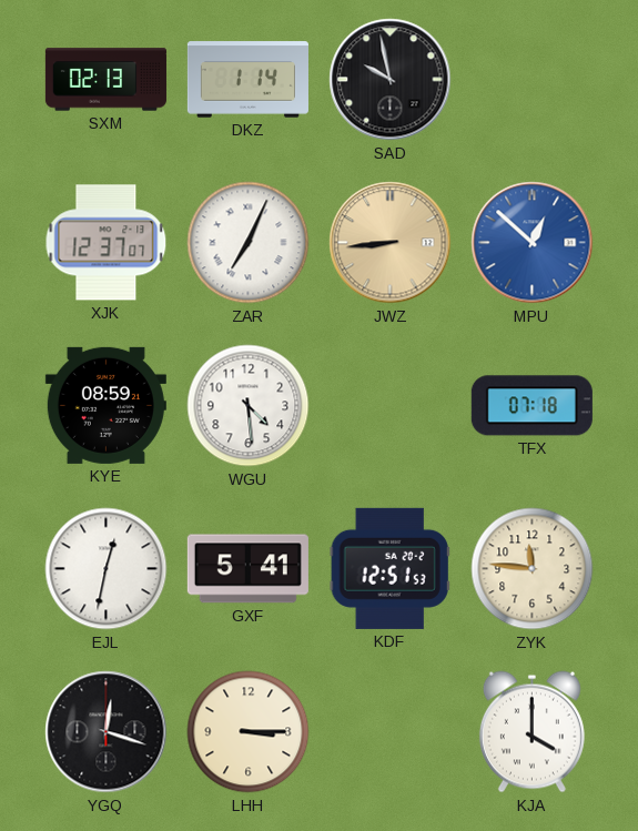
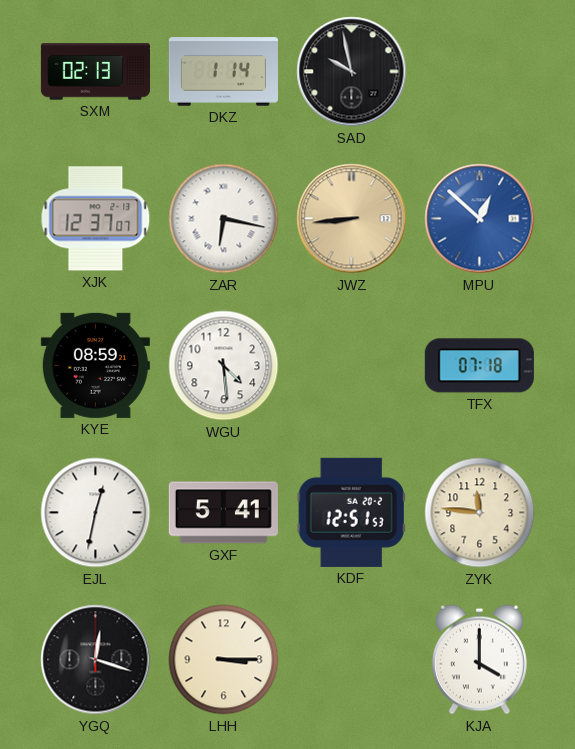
ZAR: 7:04 -> 6:17
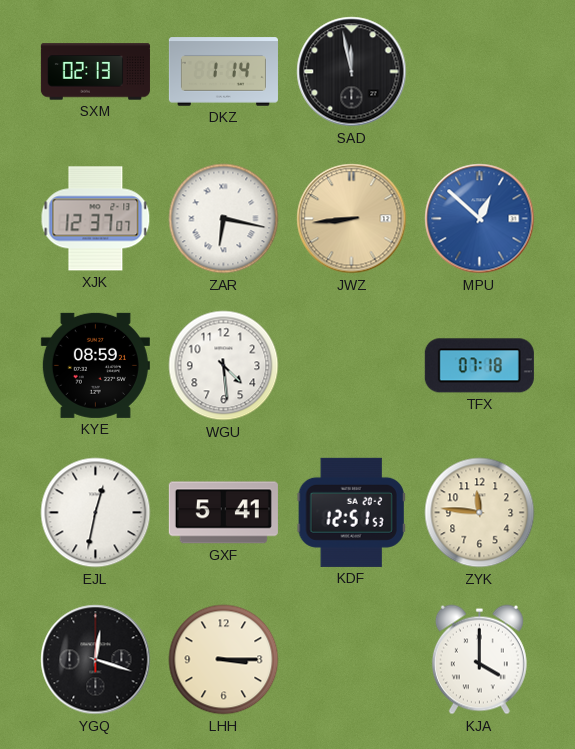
SAD: 9:58 -> 11:58
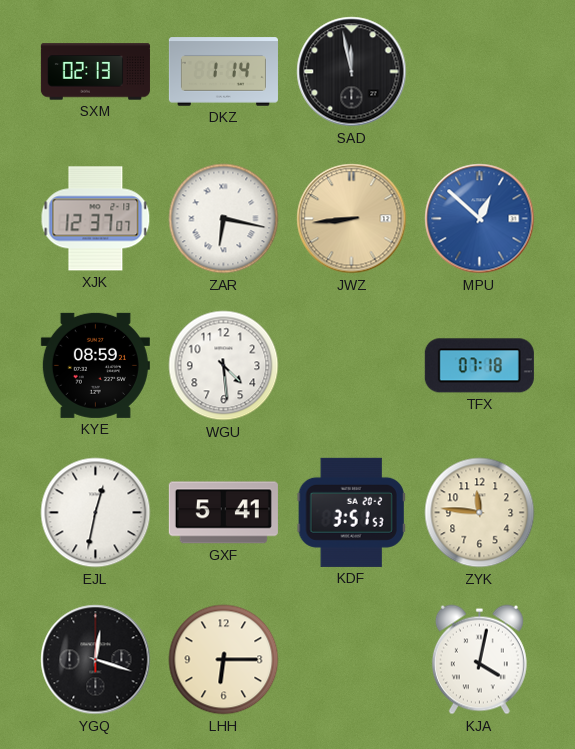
KDF: 12:51 -> 3:51
LHH: 3:15 -> 6:15
KJA: 4:00 -> 4:02
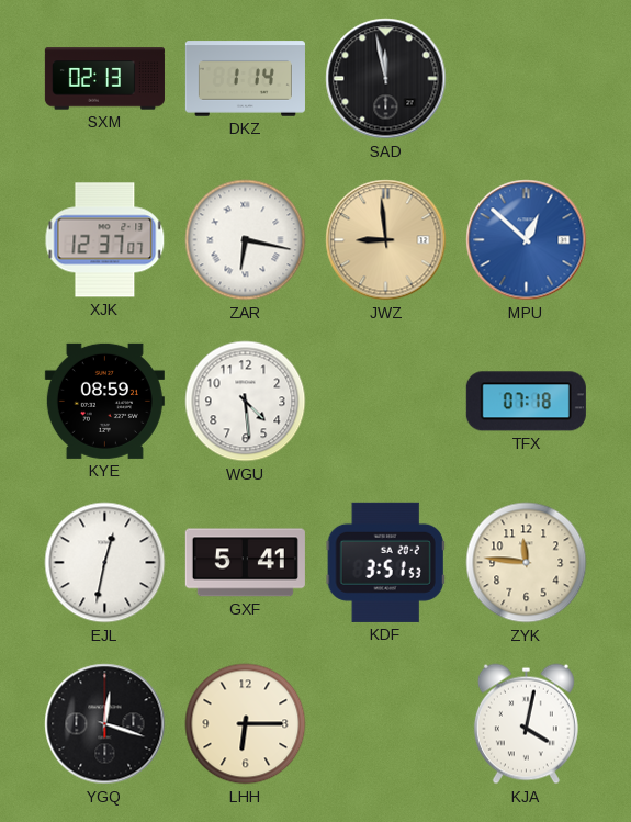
JWZ: 8:44 -> 8:59
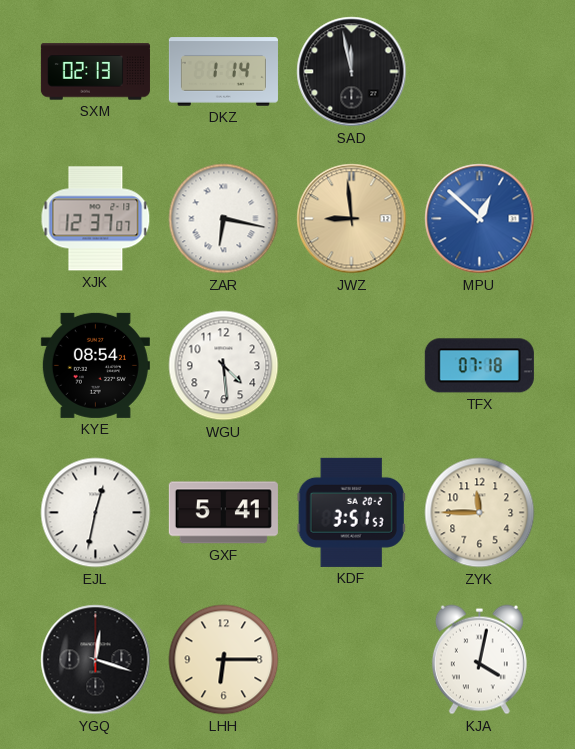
KYE: 08:59 -> 08:54
ZYK: 11:46 -> 11:45
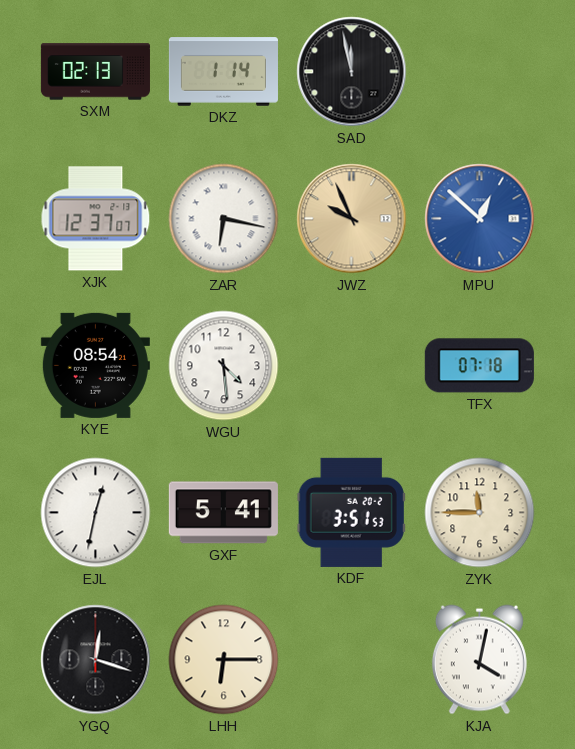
JWZ: 8:59 -> 9:56
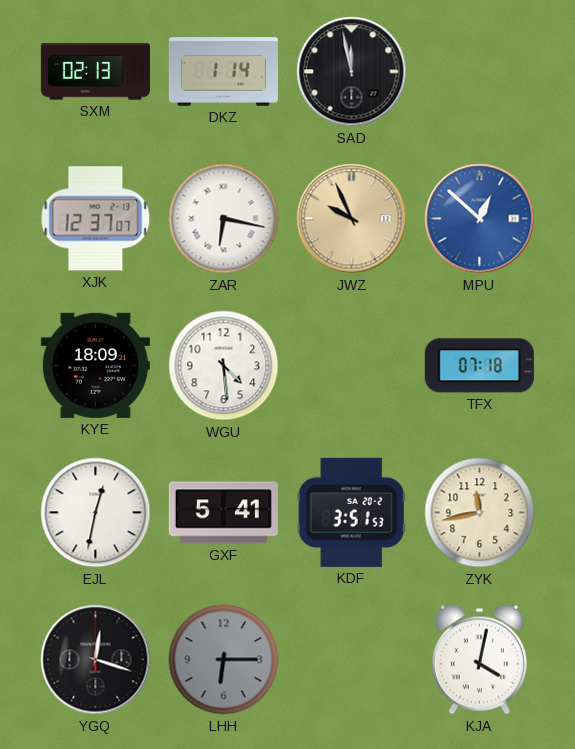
KYE: 08:54 -> 18:09
ZYK: 11:45 -> 11:43
LHH dial: cream -> grey
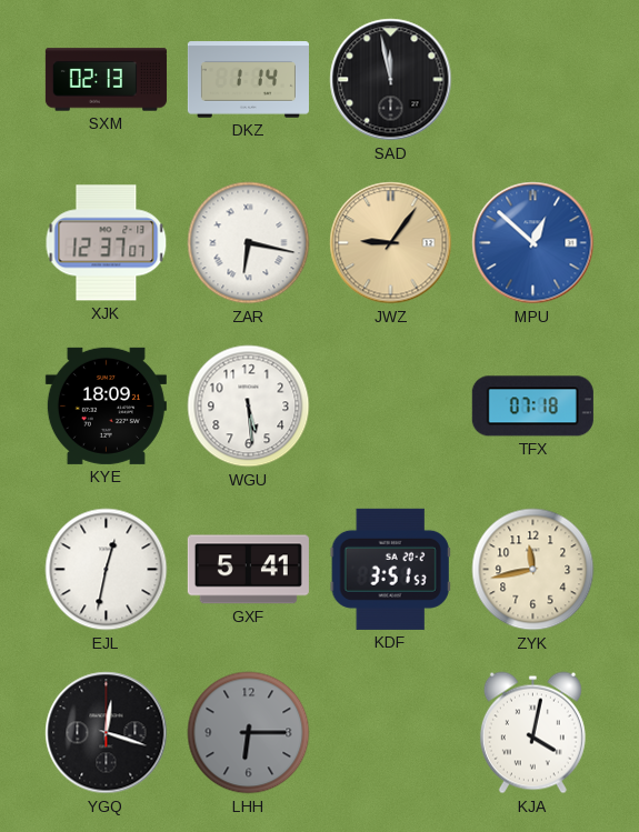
JWZ: 9:56 -> 9:06
WGU: 4:29 -> 5:29
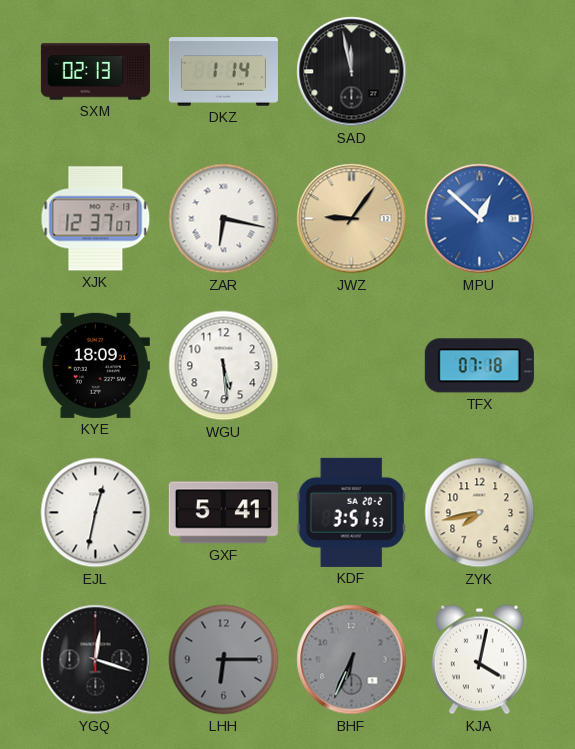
ZYK: 11:43 -> 7:43
BHF: none -> 6:34
